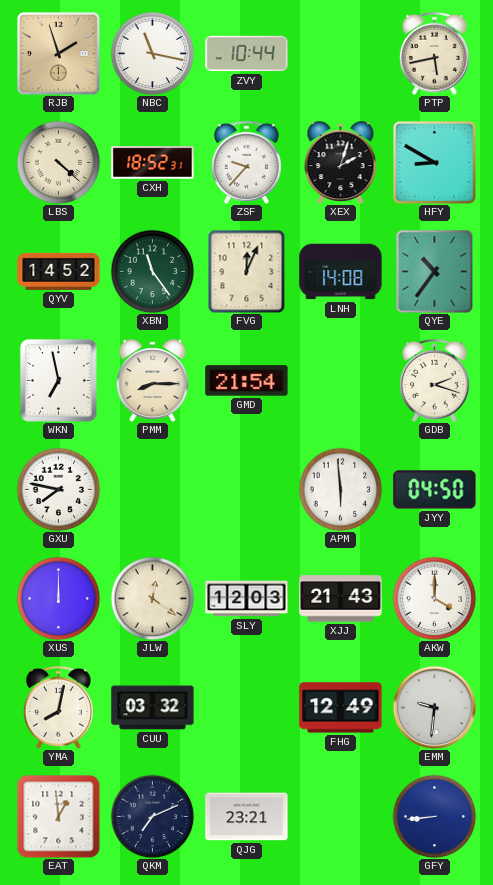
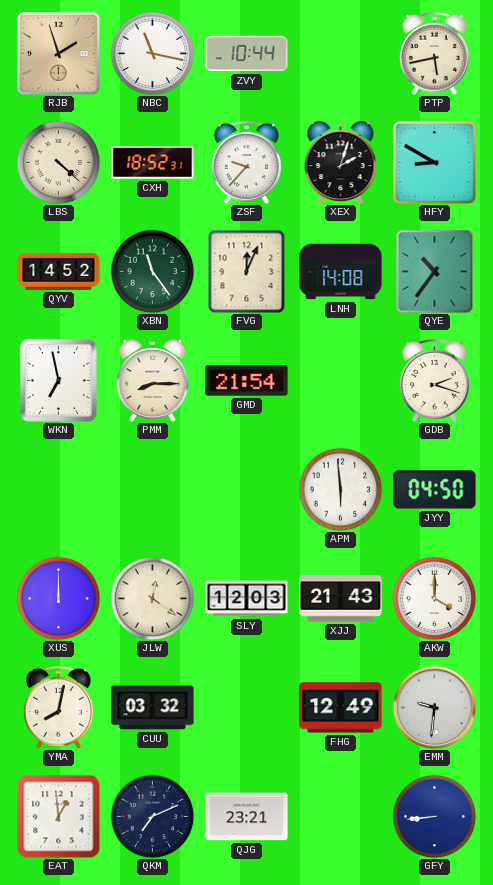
GXU: 7:47 -> none
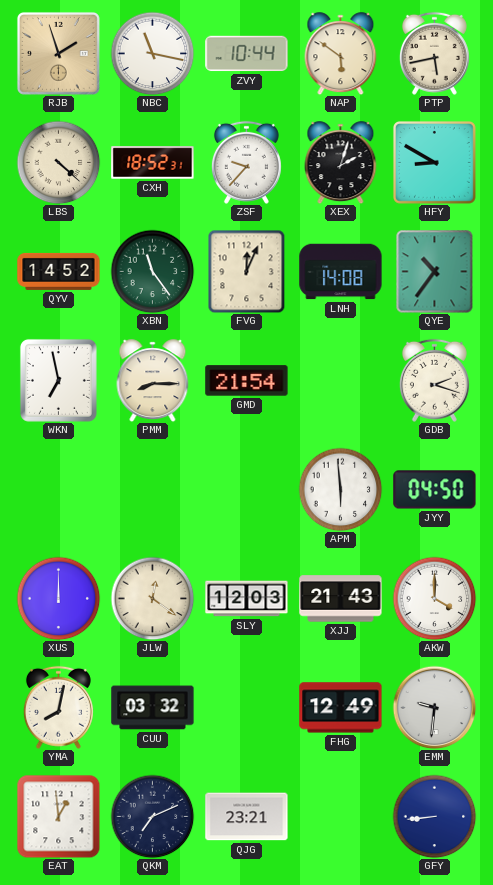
NAP: none -> 5:51
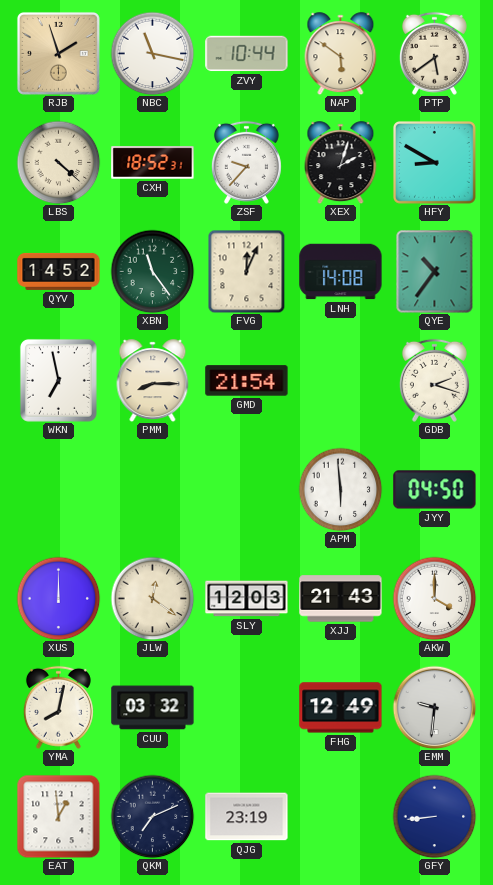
PTP: 5:43 -> 5:39
QJG: 23:21 -> 23:19
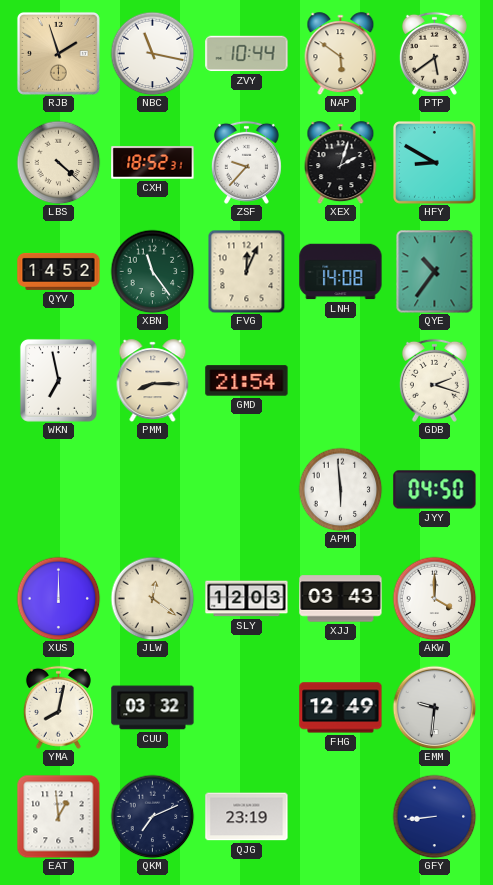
XJJ: 21:43 -> 03:43
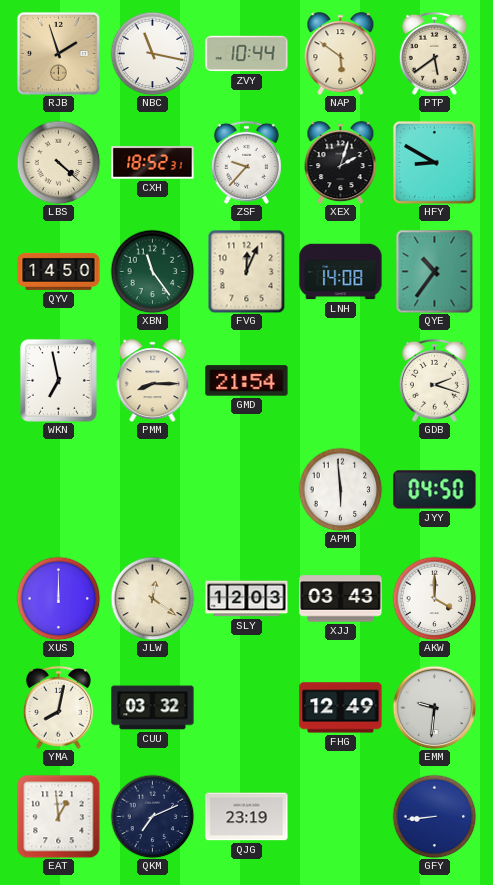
QYV: 14:52 -> 14:50
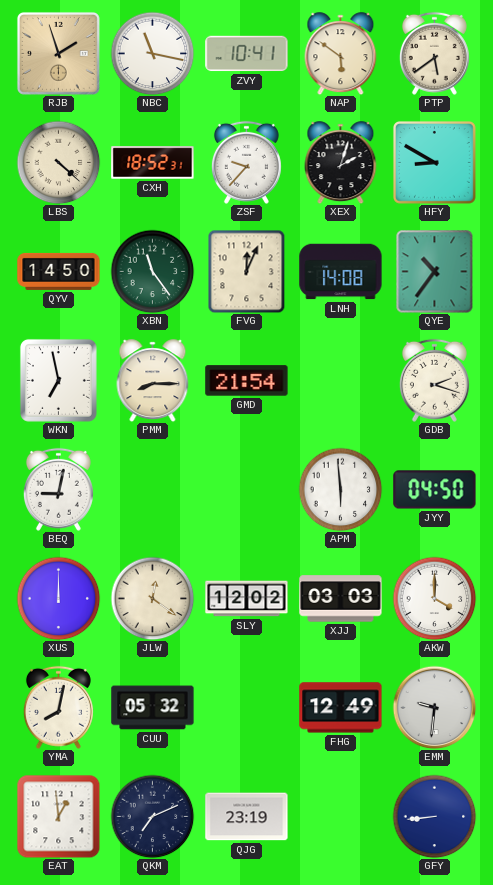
ZVY: 10:44 -> 10:41
BEQ: none -> 9:02
SLY: 12:03 -> 12:02
XJJ: 03:43 -> 03:03
CUU: 03:32 -> 05:32
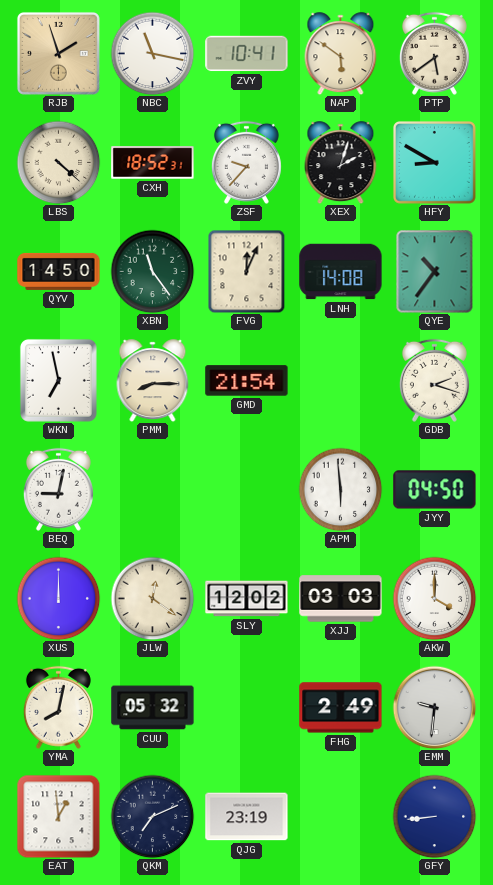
FHG: 12:49 -> 2:49
